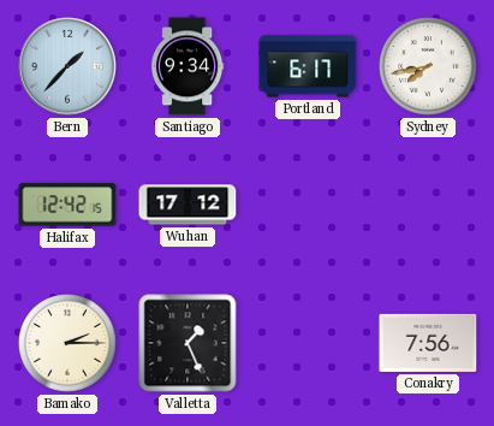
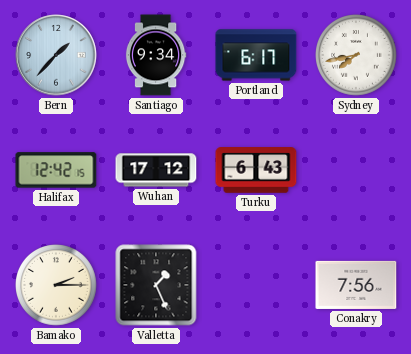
Turku: none -> 6:43
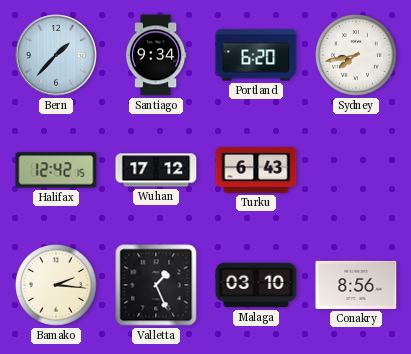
Portland: 6:17 -> 6:20
Bamako: 2:15 -> 2:16
Malaga: none -> 03:10
Conakry: 7:56 -> 8:56
